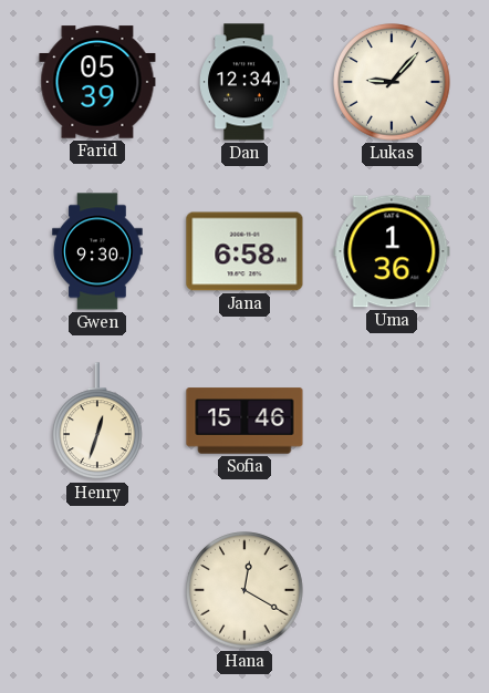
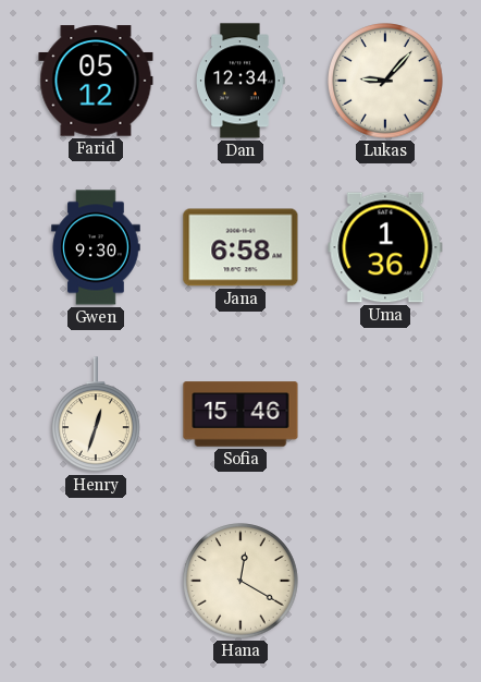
Farid: 05:39 -> 05:12
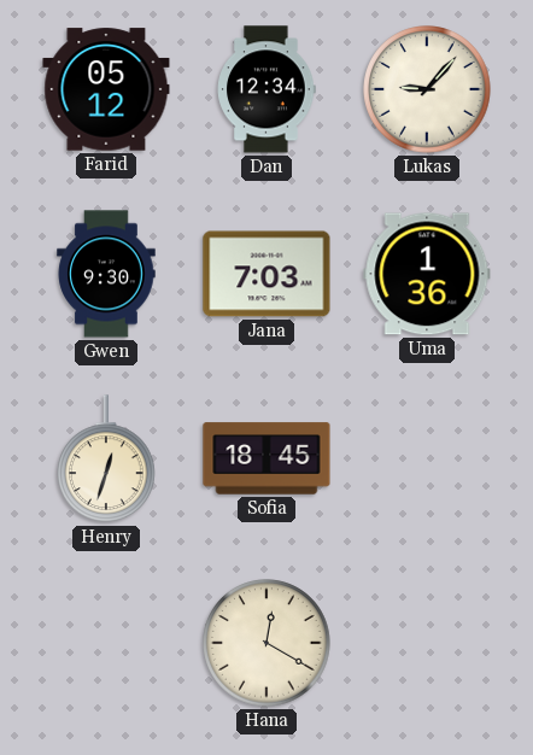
Jana: 6:58 -> 7:03
Sofia: 15:46 -> 18:45
